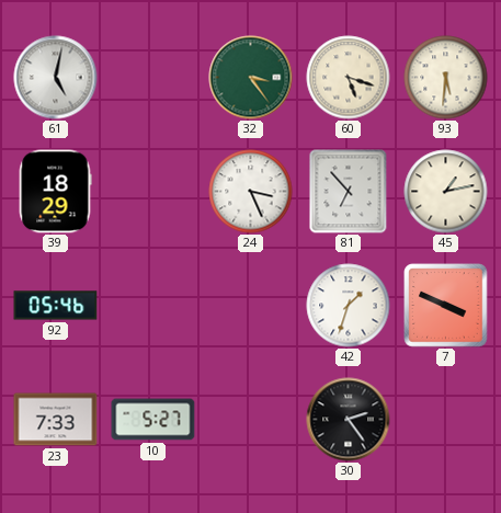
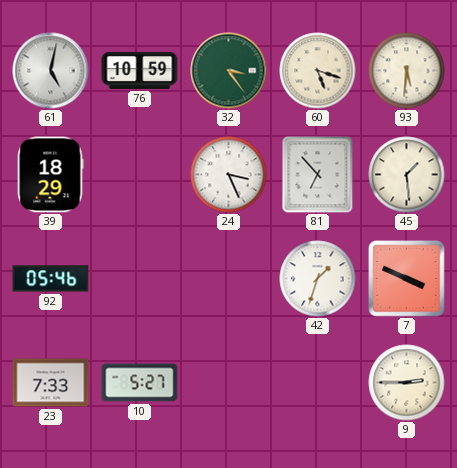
76: none -> 10:59
45: 1:13 -> 1:29
30: 2:24 -> none
9: none -> 2:45
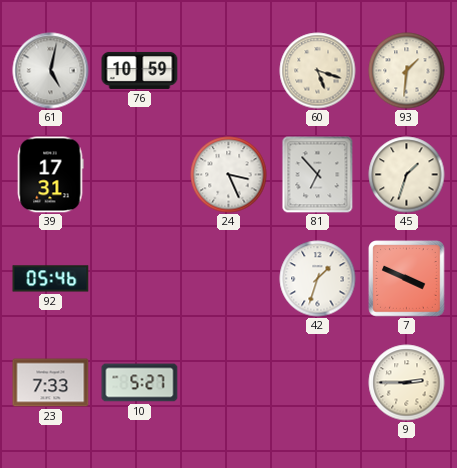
32: 3:24 -> none
93: 5:31 -> 1:31
39: 18:29 -> 17:31
45: 1:29 -> 1:33
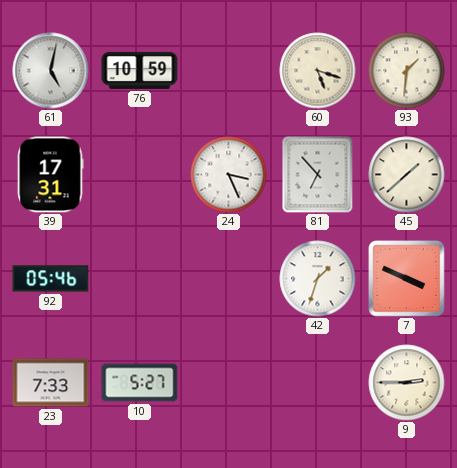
45: 1:33 -> 1:38
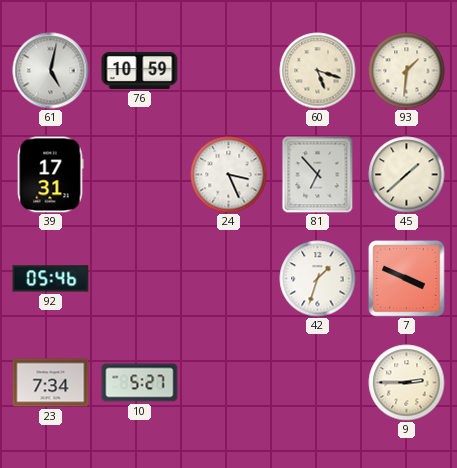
23: 7:33 -> 7:34
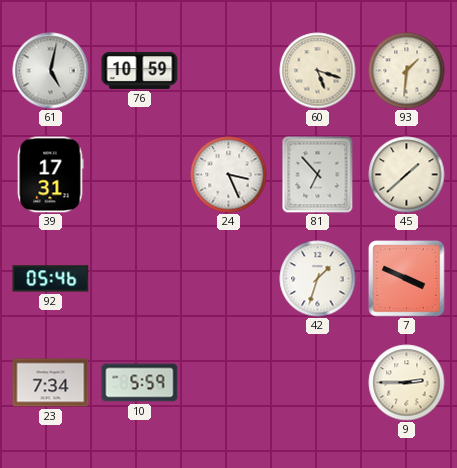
10: 5:27 -> 5:59
